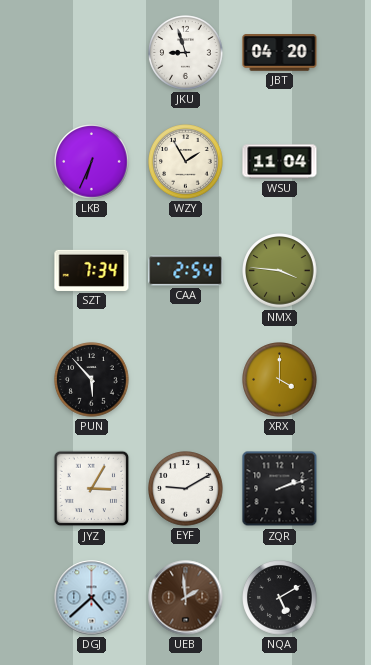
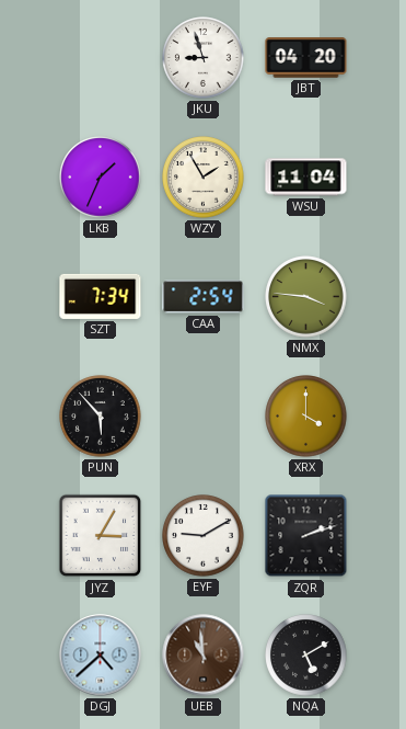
LKB: 6:34 -> 1:34
UEB: 1:59 -> 10:59
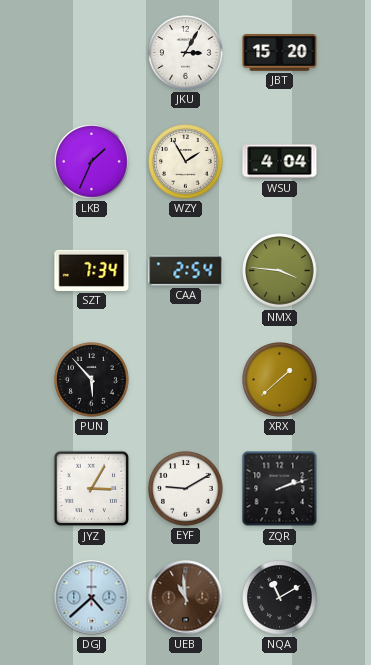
JKU: 8:57 -> 3:05
JBT: 04:20 -> 15:20
WSU: 11:04 -> 4:04
XRX: 4:00 -> 1:38
NQA: 5:10 -> 11:10
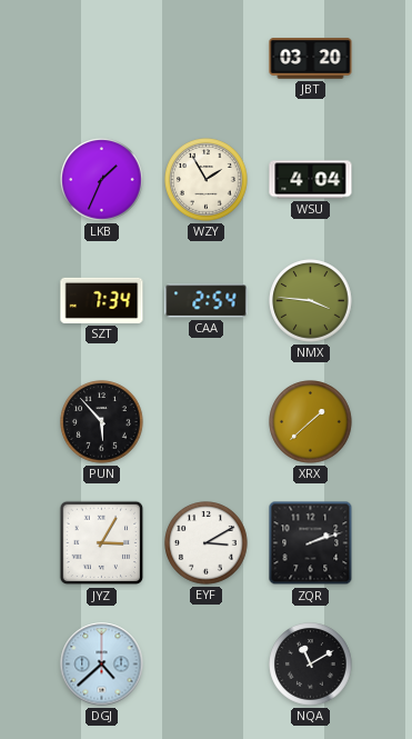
JKU: 3:05 -> none
JBT: 15:20 -> 03:20
EYF: 9:10 -> 3:10
UEB: 10:59 -> none
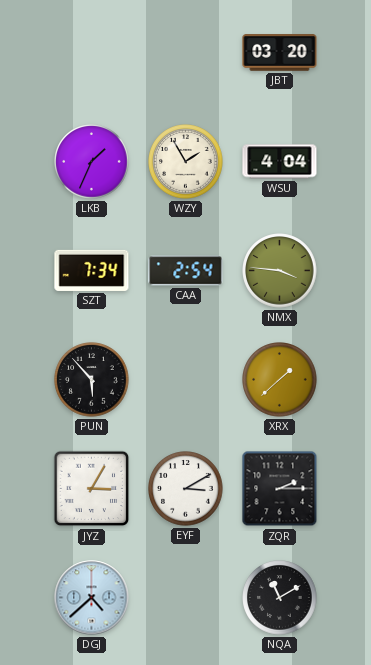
ZQR: 2:12 -> 2:15
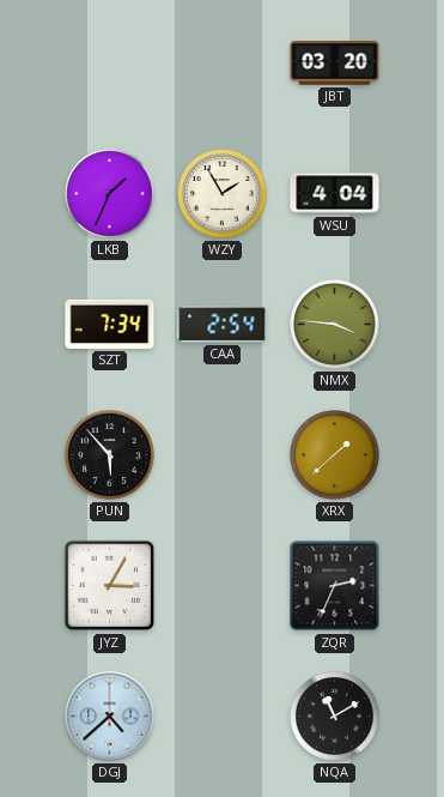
EYF: 3:10 -> none
ZQR: 2:15 -> 2:34
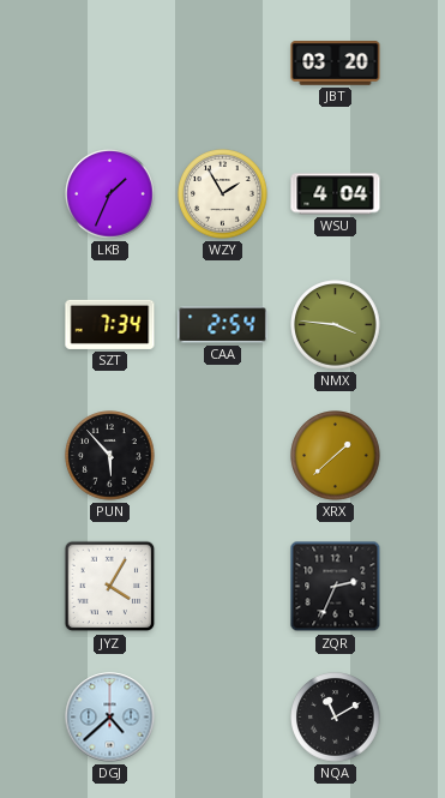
JYZ: 3:05 -> 4:05
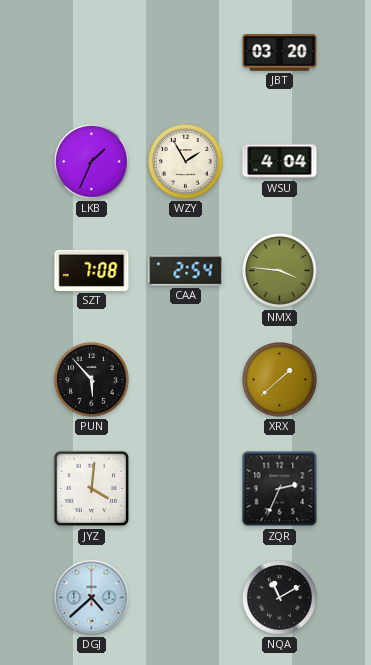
SZT: 7:34 -> 7:08
JYZ: 4:05 -> 4:01
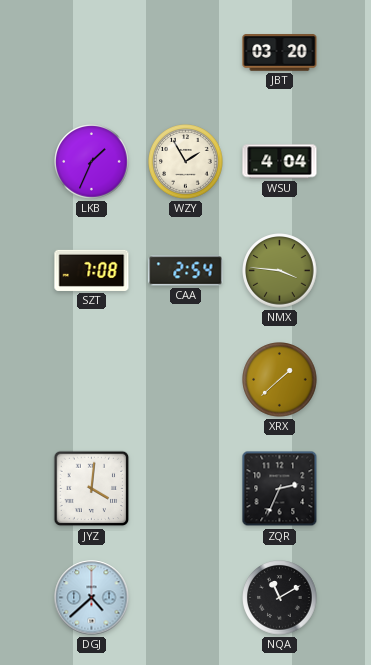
PUN: 5:53 -> none
